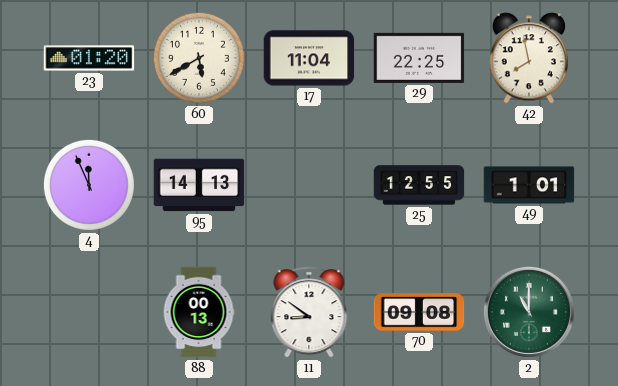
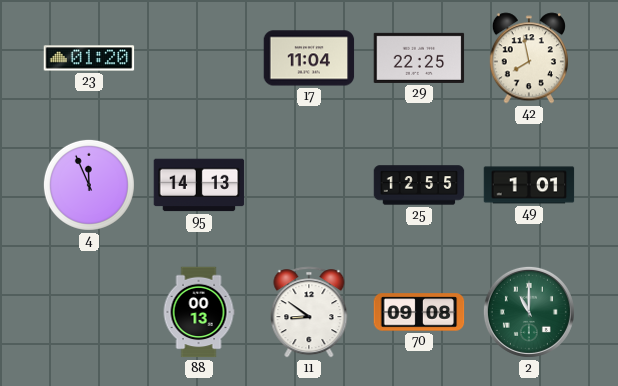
60: 5:40 -> none
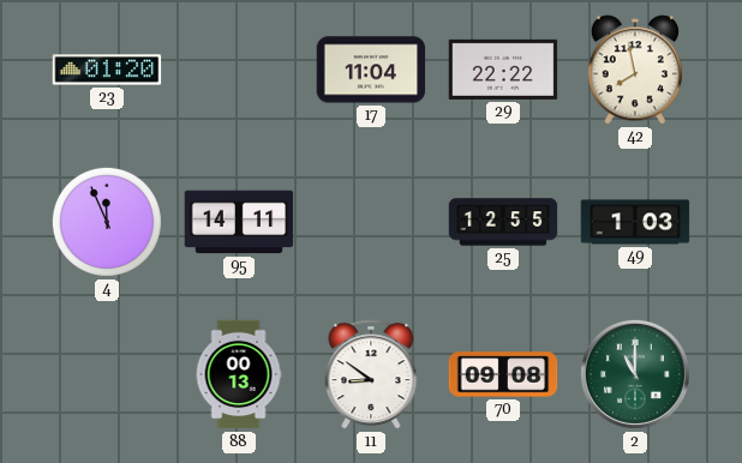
29: 22:25 -> 22:22
95: 14:13 -> 14:11
49: 1:01 -> 1:03
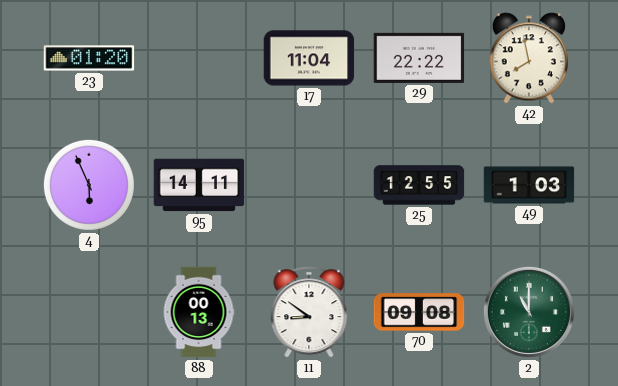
4: 11:56 -> 5:56
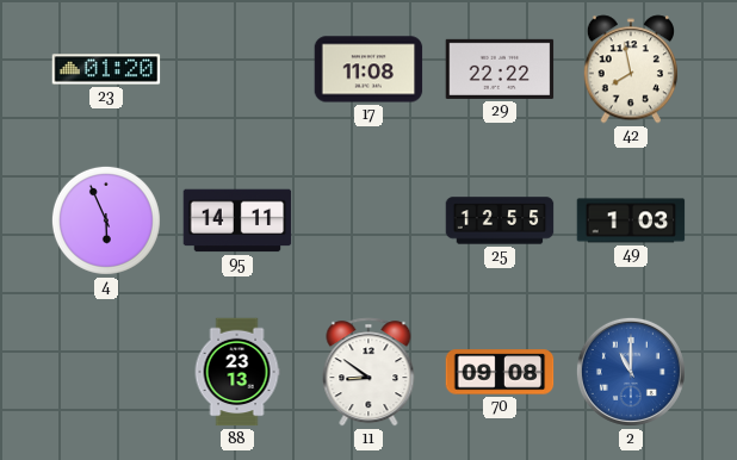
17: 11:04 -> 11:08
88: 00:13 -> 23:13
2 dial: green -> blue
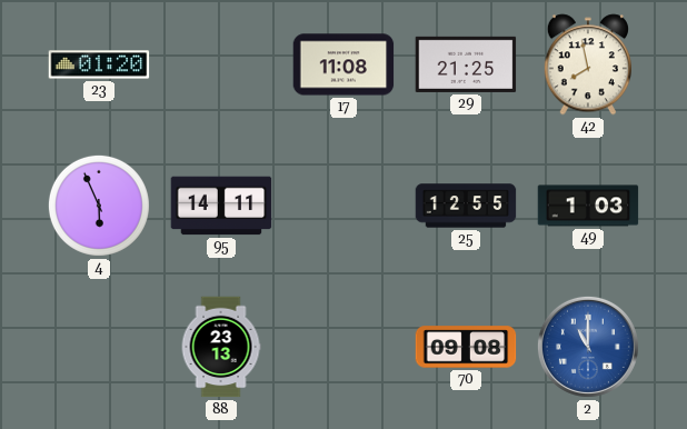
29: 22:22 -> 21:25
11: 8:51 -> none
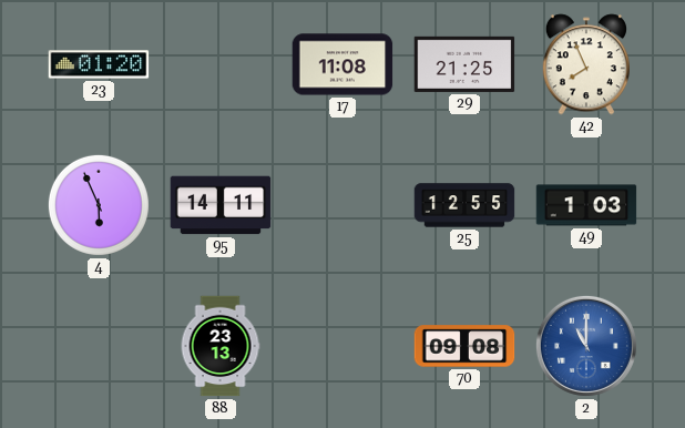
42: 7:58 -> 7:56
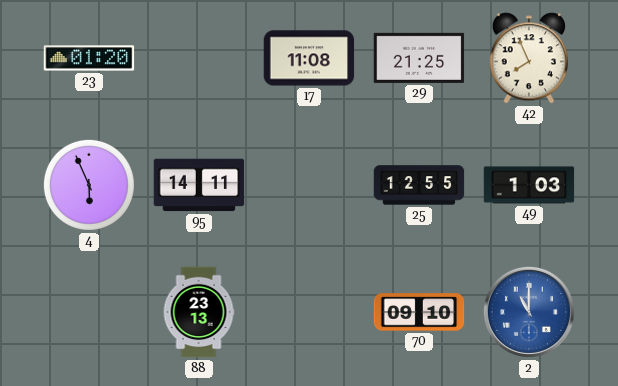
70: 09:08 -> 09:10
